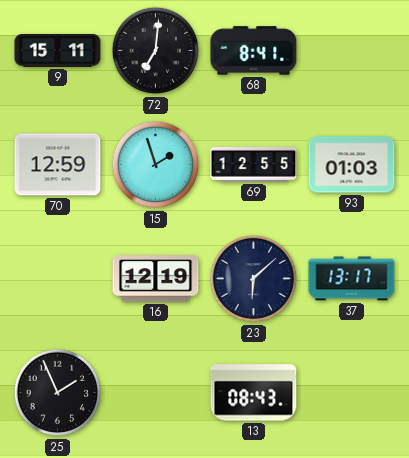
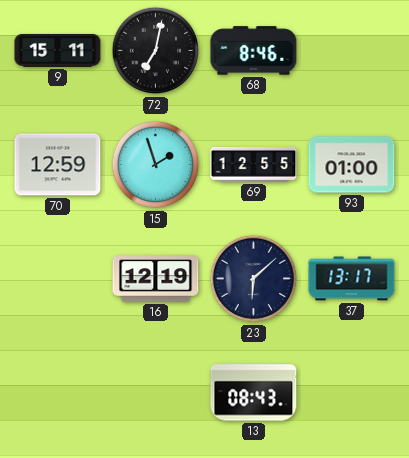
72: 7:01 -> 7:02
68: 8:41 -> 8:46
93: 01:03 -> 01:00
25: 1:56 -> none
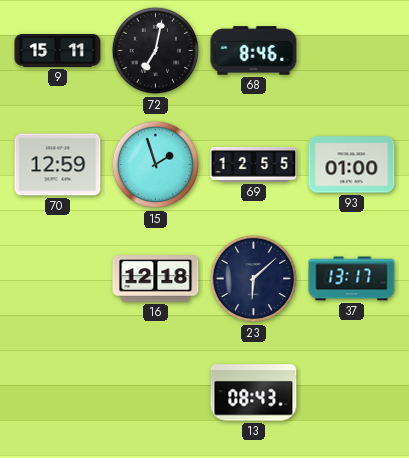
16: 12:19 -> 12:18
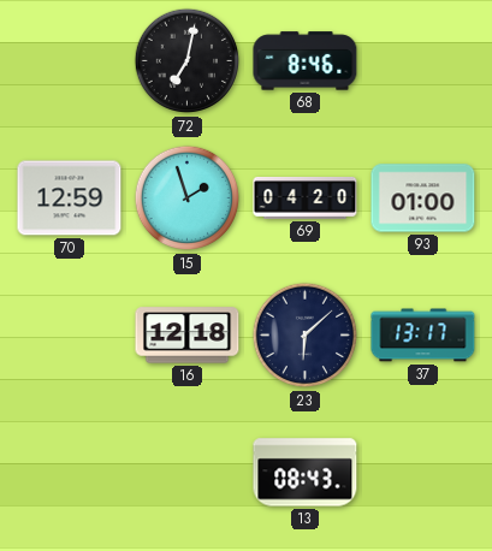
9: 15:11 -> none
69: 12:55 -> 04:20
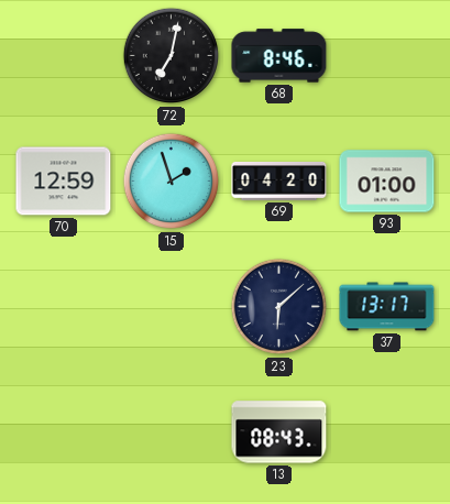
16: 12:18 -> none
